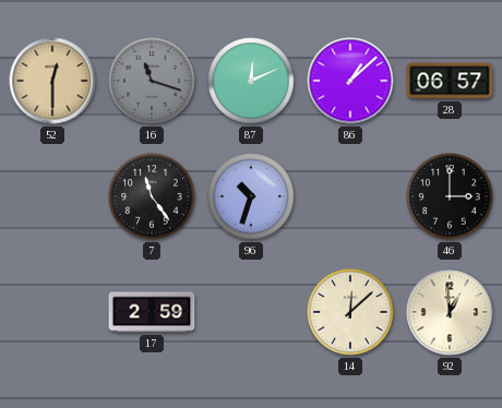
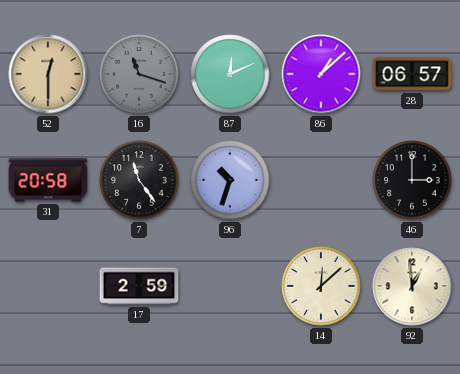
31: none -> 20:58
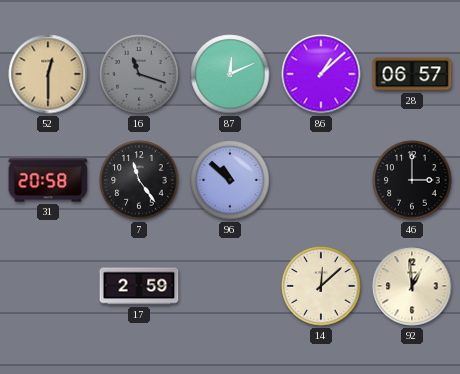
96: 10:33 -> 10:52
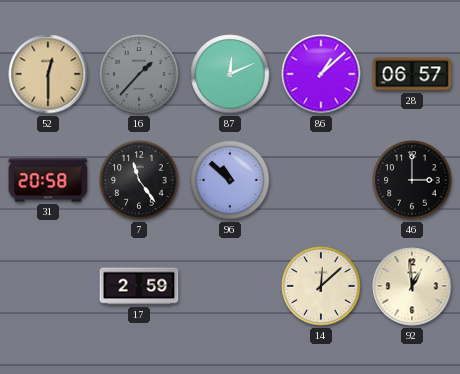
16: 11:18 -> 1:37
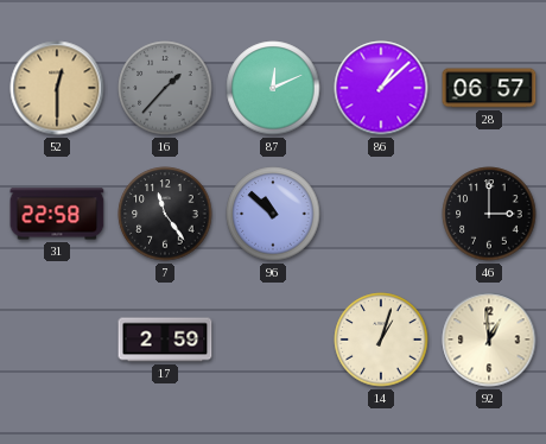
31: 20:58 -> 22:58
14: 12:08 -> 1:03
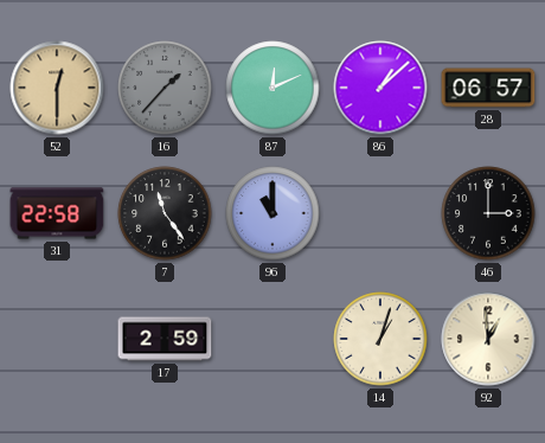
96: 10:52 -> 11:00
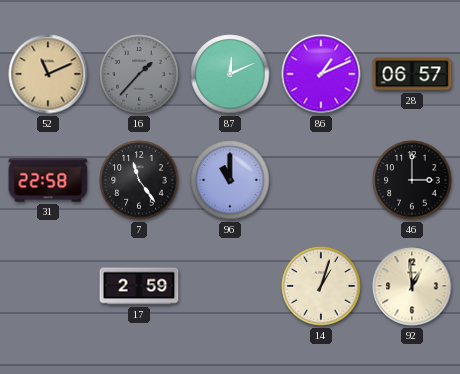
52: 12:30 -> 11:11
86: 1:08 -> 1:11
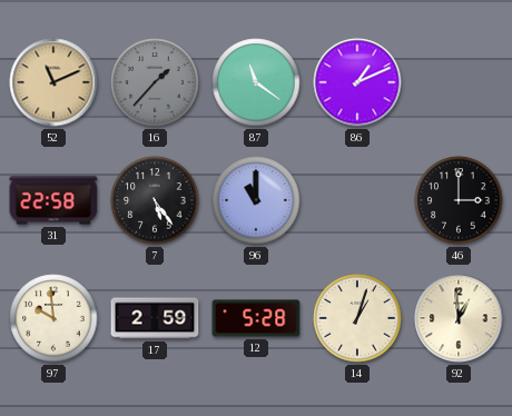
87: 12:11 -> 11:21
28: 06:57 -> none
7: 11:24 -> 5:24
97: none -> 9:59
12: none -> 5:28
